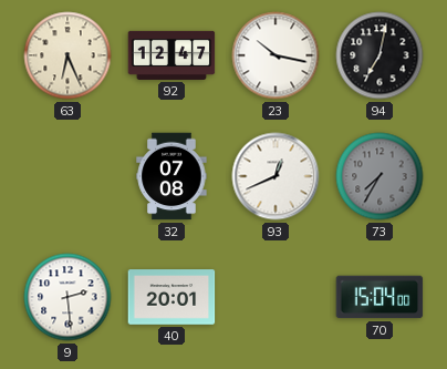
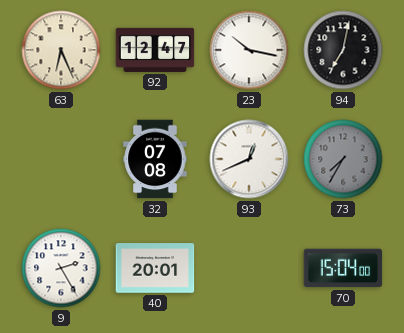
9: 2:29 -> 2:25
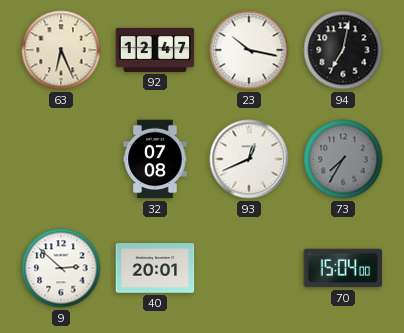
9: 2:25 -> 2:52
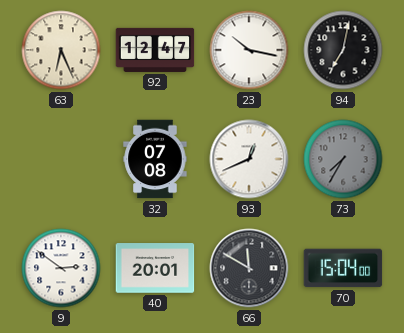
9: 2:52 -> 2:51
66: none -> 11:50
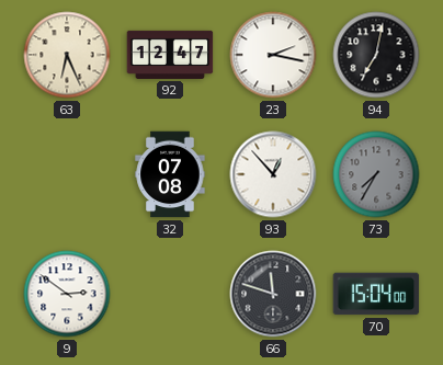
23: 10:17 -> 2:17
93: 12:41 -> 12:53
40: 20:01 -> none
66: 11:50 -> 11:48
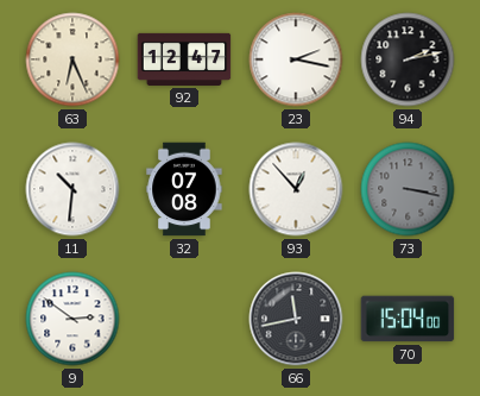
94: 7:02 -> 2:13
11: none -> 10:31
73: 7:35 -> 3:17
66: 11:48 -> 11:43
